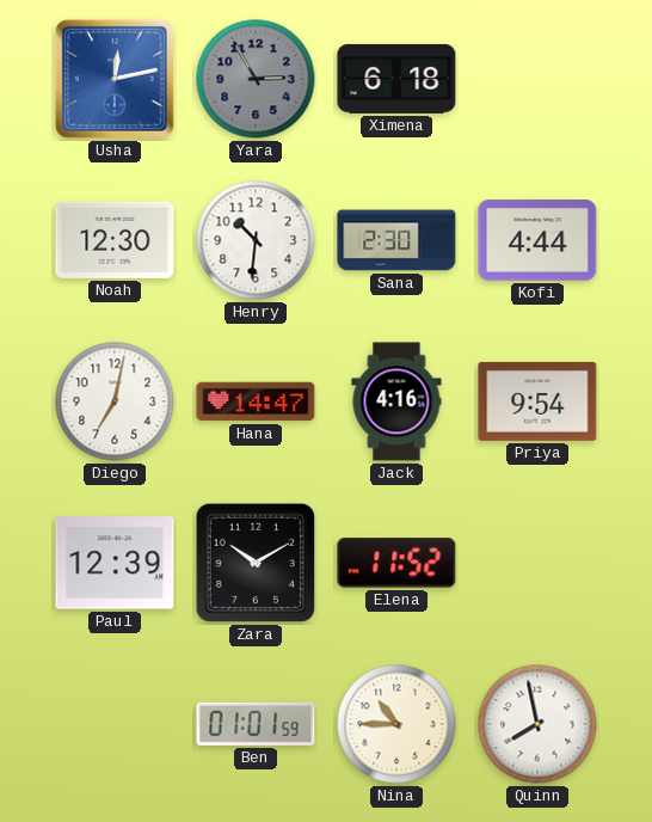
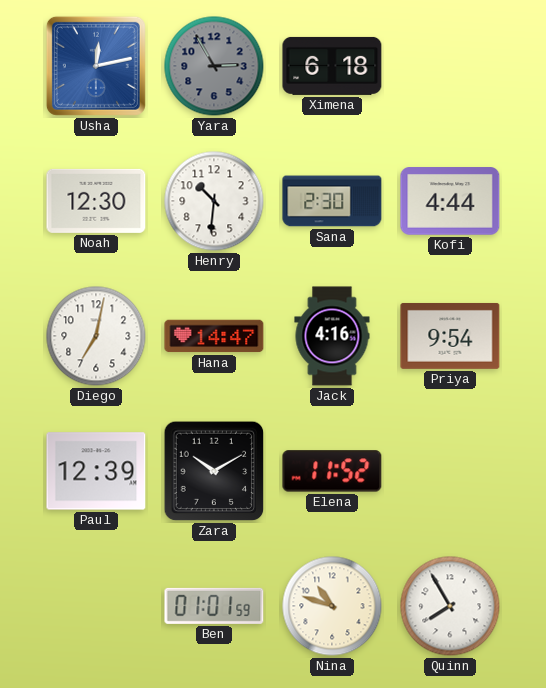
Nina: 10:45 -> 10:48
Quinn: 7:58 -> 7:55
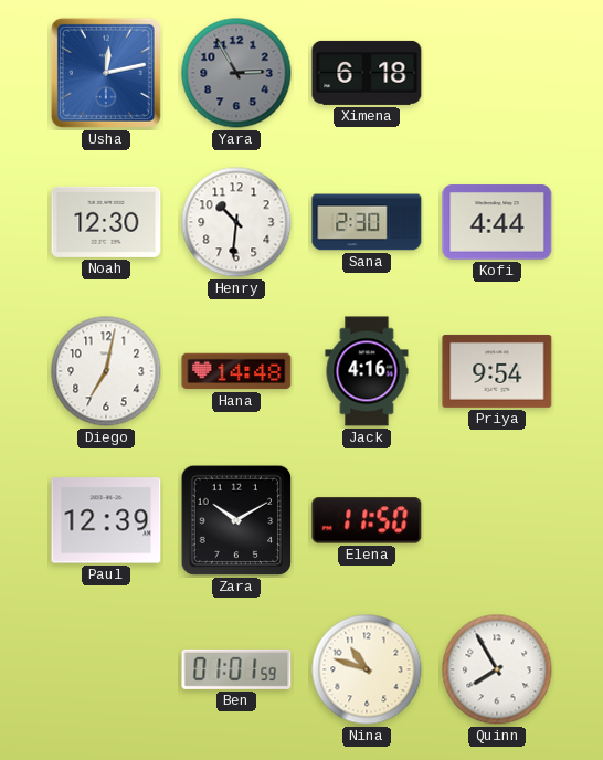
Hana: 14:47 -> 14:48
Elena: 11:52 -> 11:50
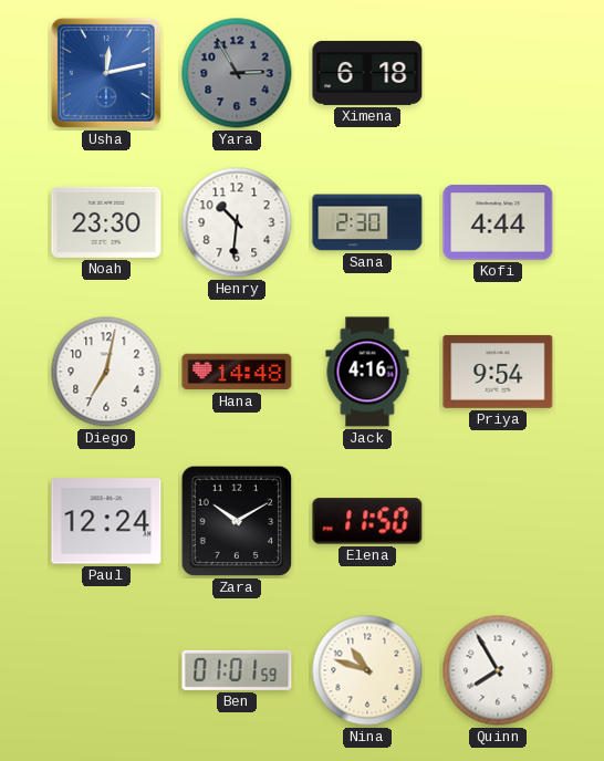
Noah: 12:30 -> 23:30
Paul: 12:39 -> 12:24
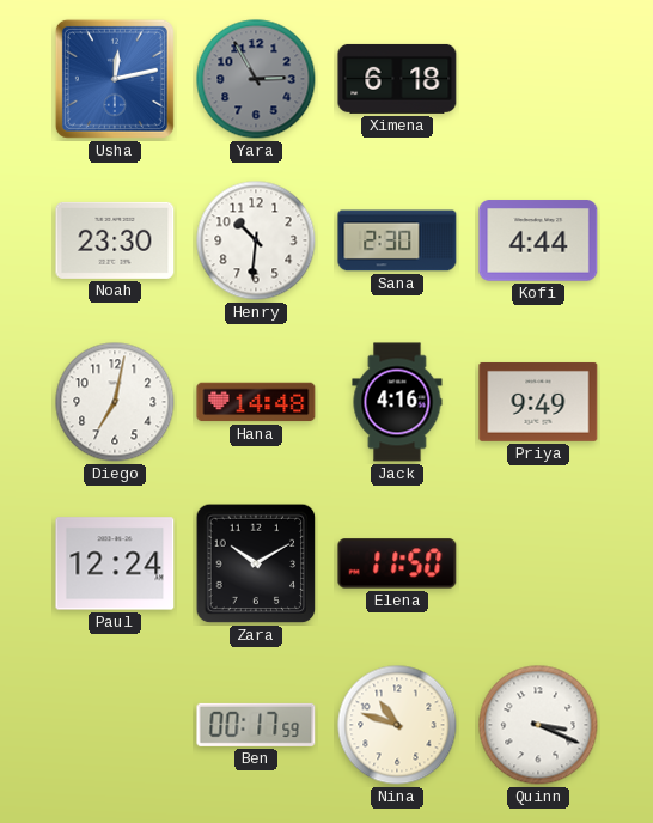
Priya: 9:54 -> 9:49
Ben: 01:01 -> 00:17
Quinn: 7:55 -> 3:19
